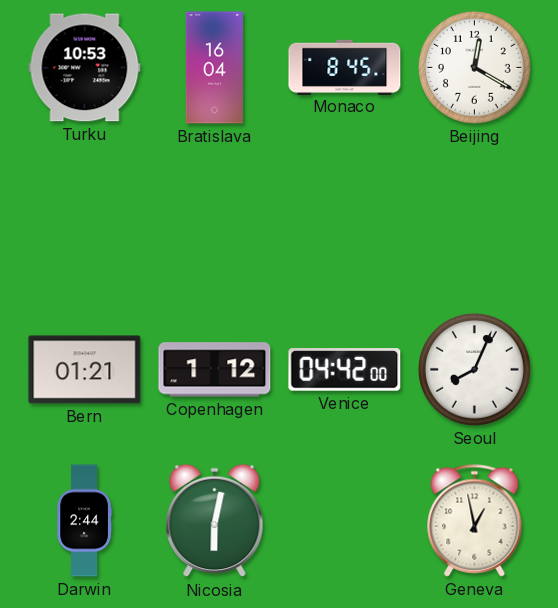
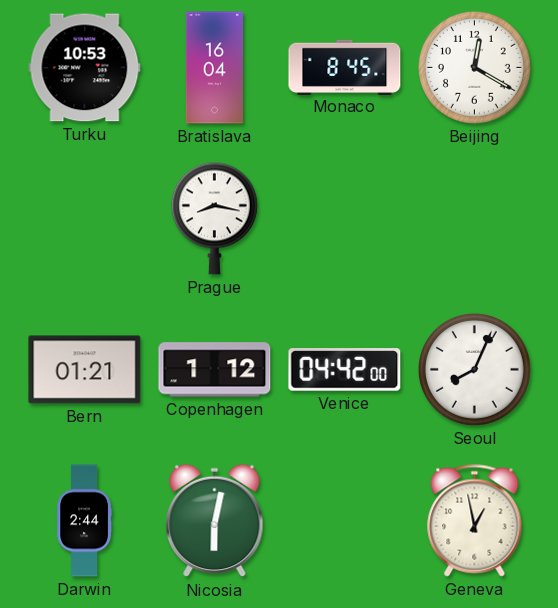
Prague: none -> 8:17
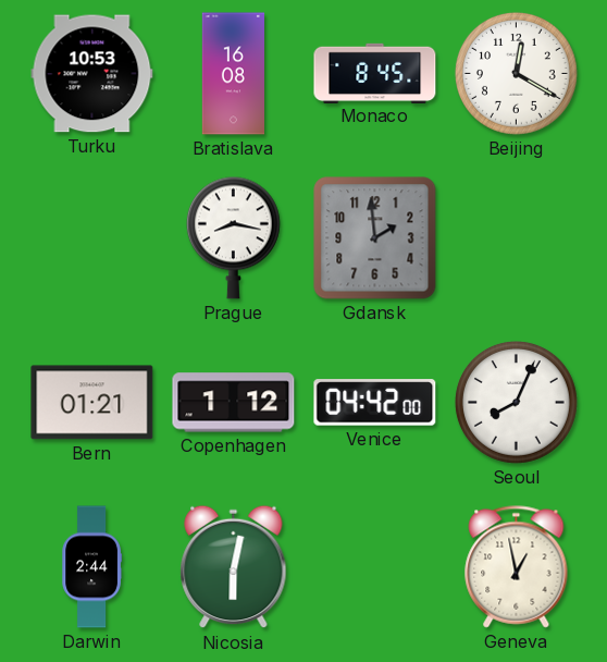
Bratislava: 16:04 -> 16:08
Gdansk: none -> 1:59
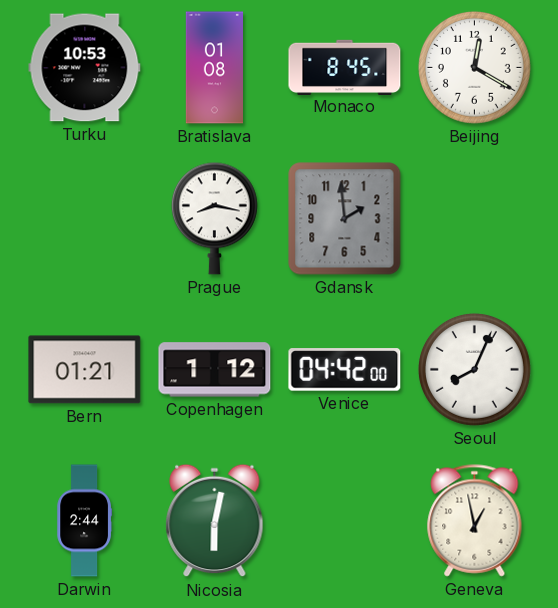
Bratislava: 16:08 -> 01:08
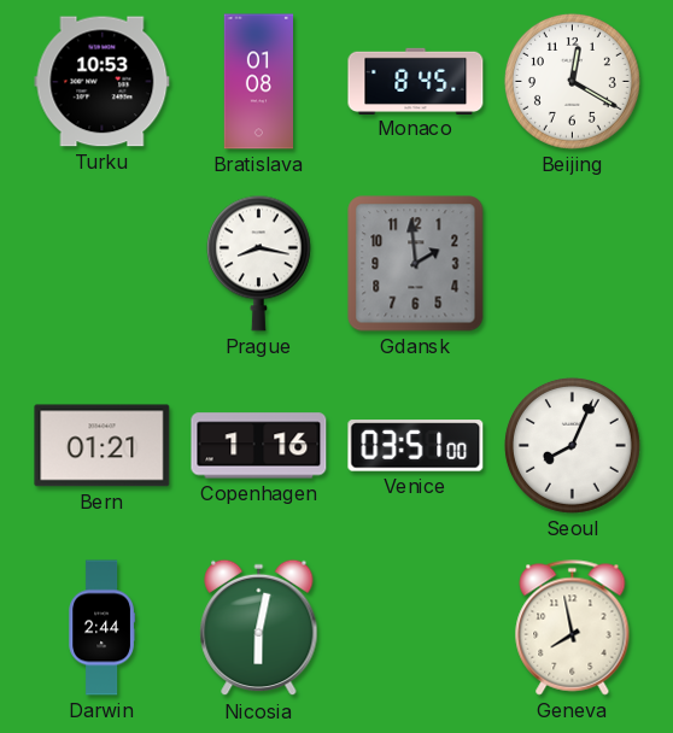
Copenhagen: 1:12 -> 1:16
Venice: 04:42 -> 03:51
Geneva: 12:58 -> 7:58
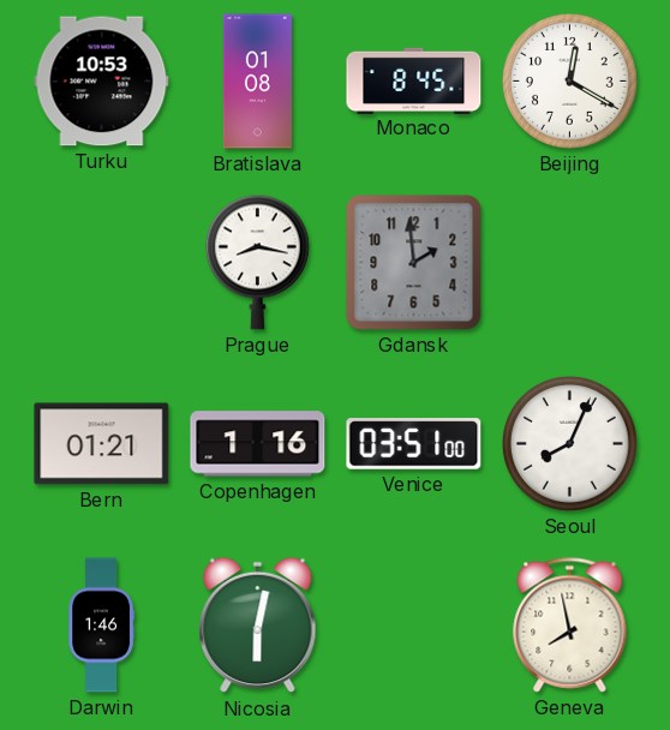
Darwin: 2:44 -> 1:46
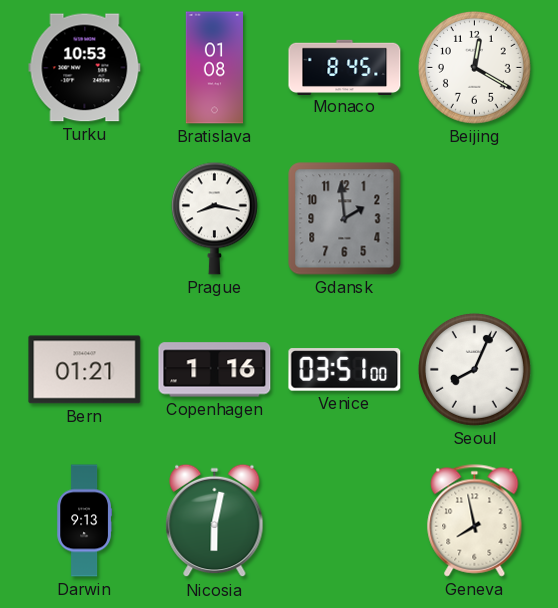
Darwin: 1:46 -> 9:13
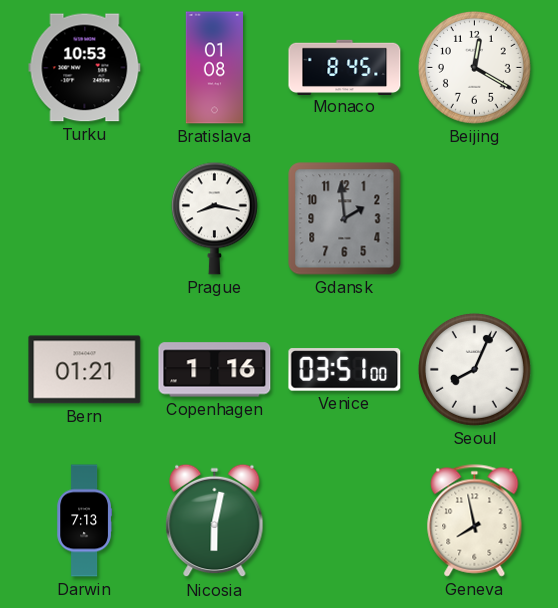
Darwin: 9:13 -> 7:13
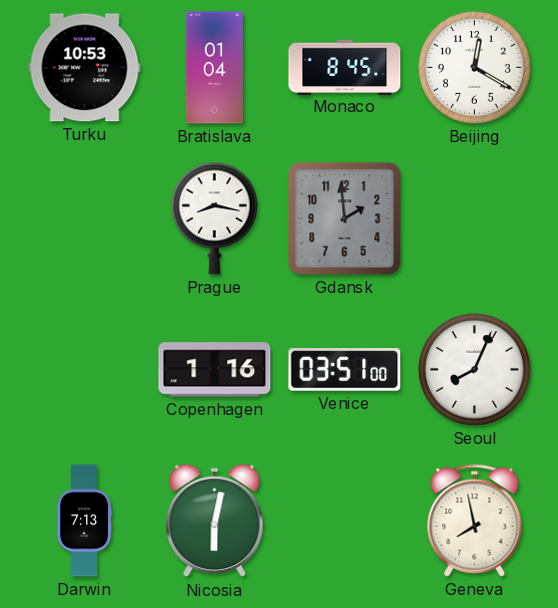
Bratislava: 01:08 -> 01:04
Bern: 01:21 -> none
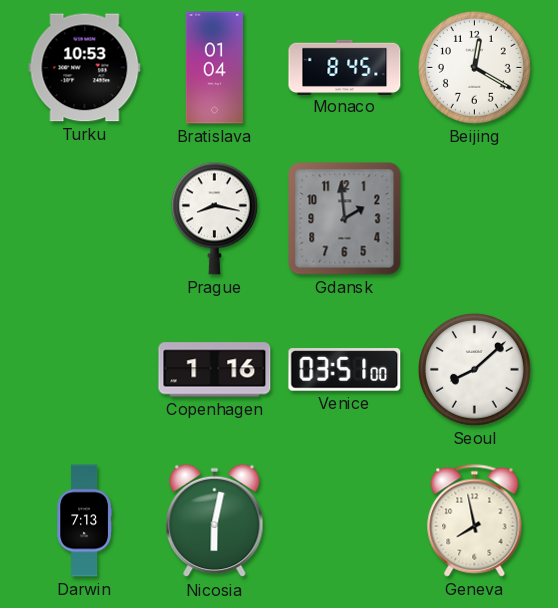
Seoul: 8:04 -> 8:08
